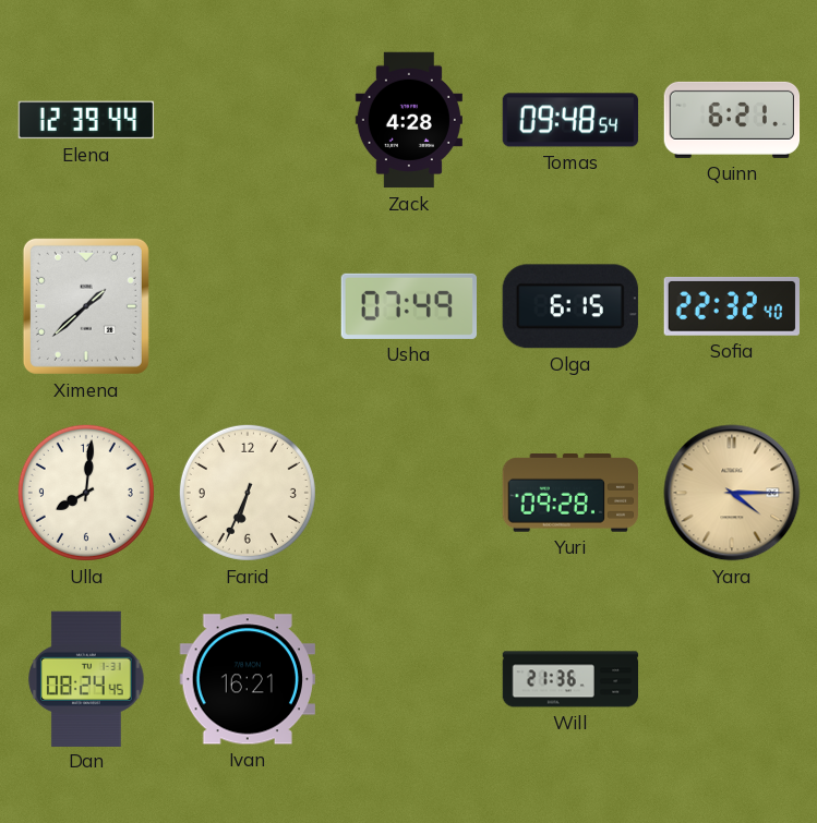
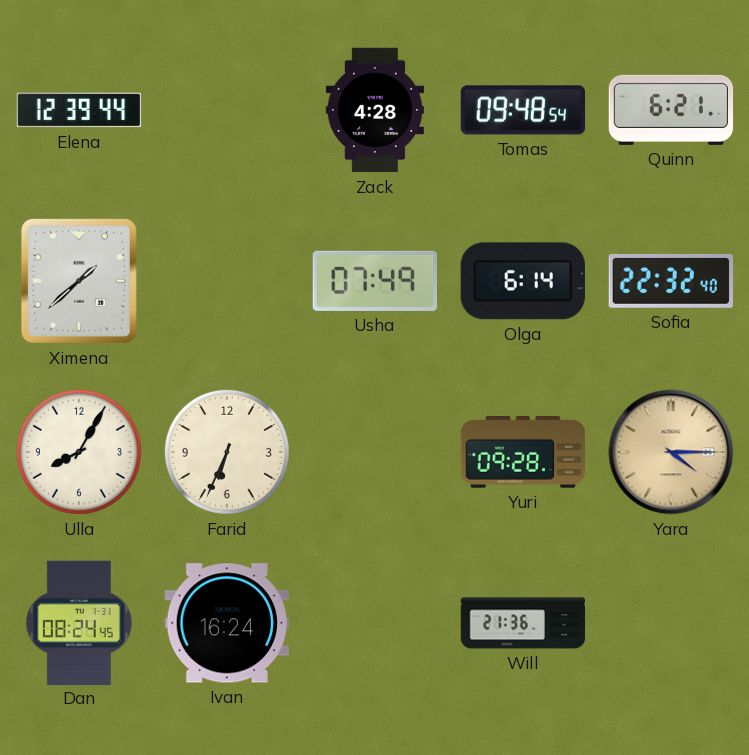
Olga: 6:15 -> 6:14
Ulla: 8:01 -> 8:05
Ivan: 16:21 -> 16:24
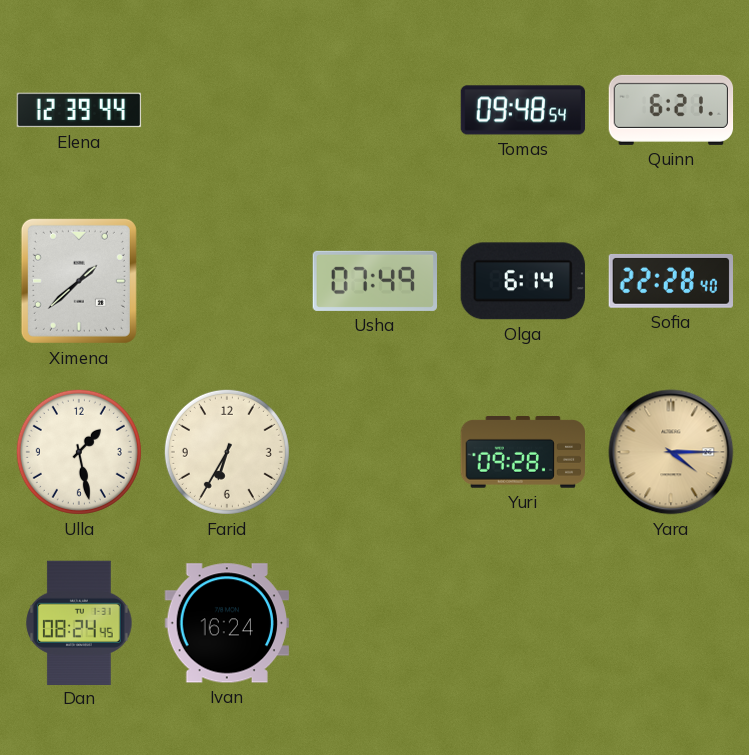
Zack: 4:28 -> none
Sofia: 22:32 -> 22:28
Ulla: 8:05 -> 1:28
Farid: 6:34 -> 6:35
Will: 21:36 -> none
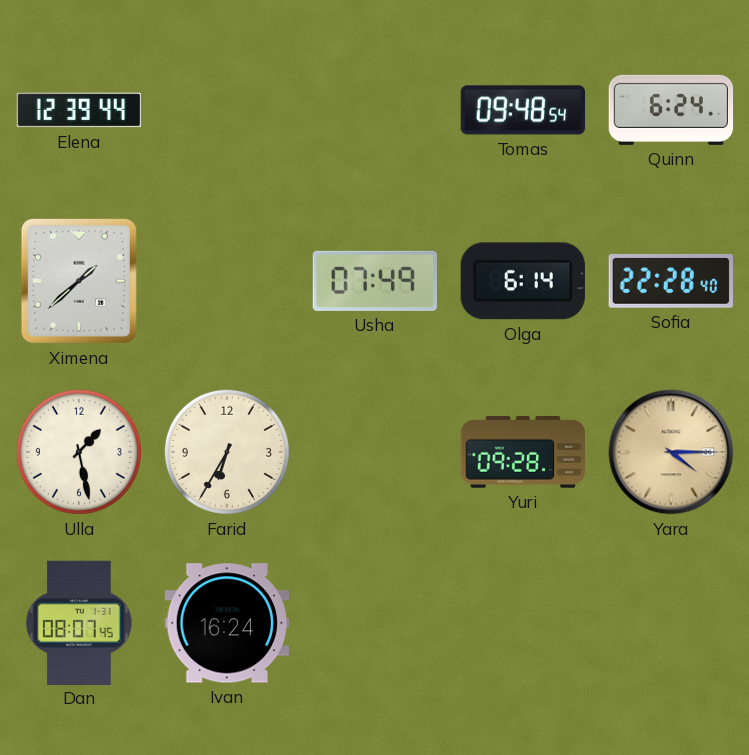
Quinn: 6:21 -> 6:24
Dan: 08:24 -> 08:07
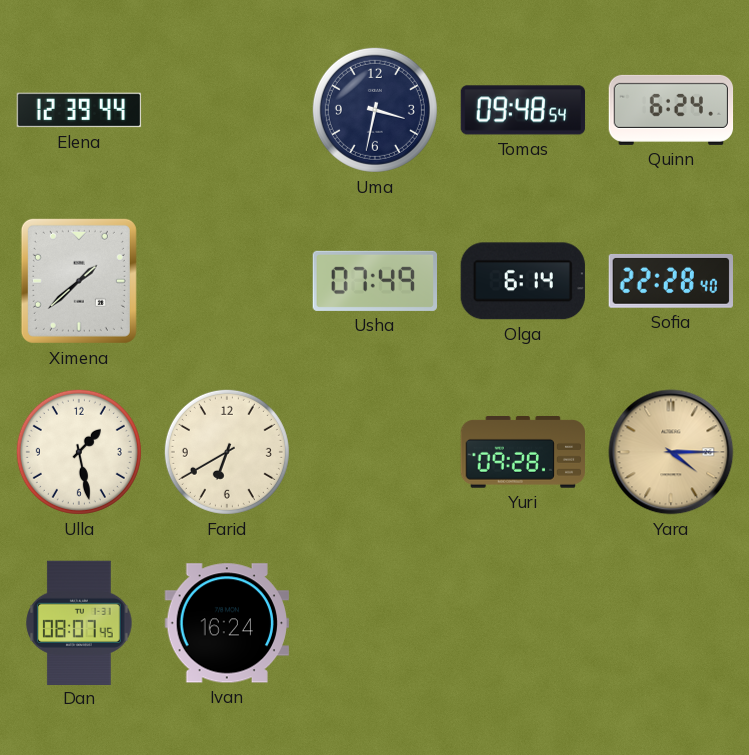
Uma: none -> 3:32
Farid: 6:35 -> 6:40
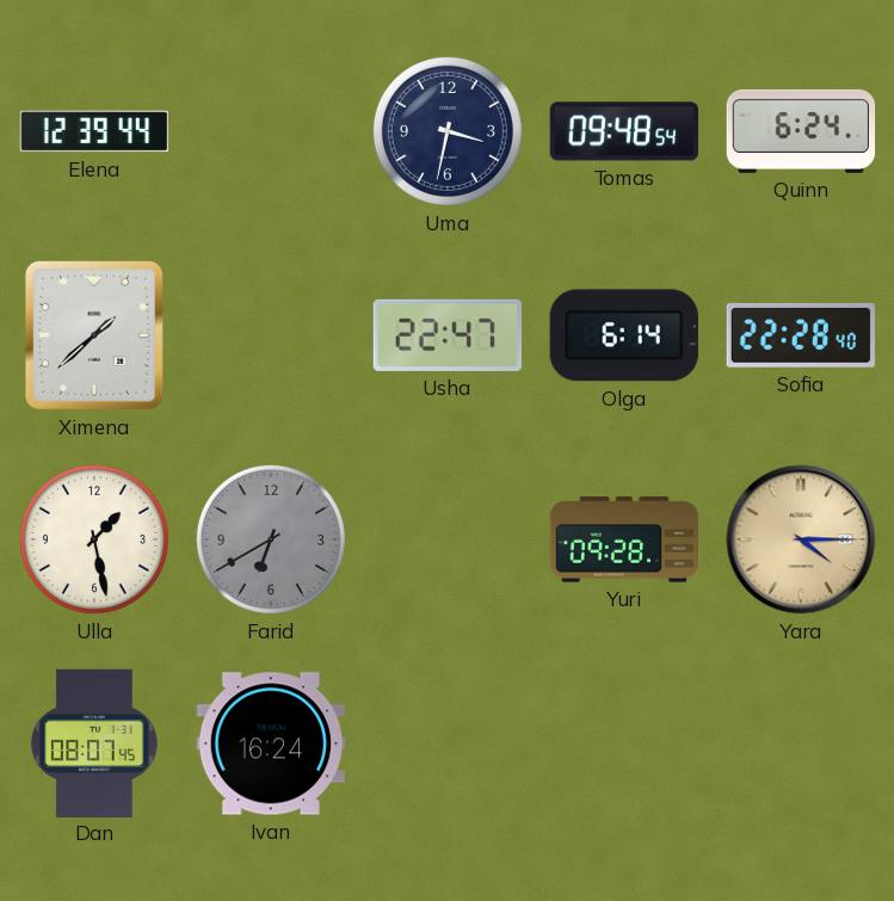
Usha: 07:49 -> 22:47
Farid dial: cream -> grey
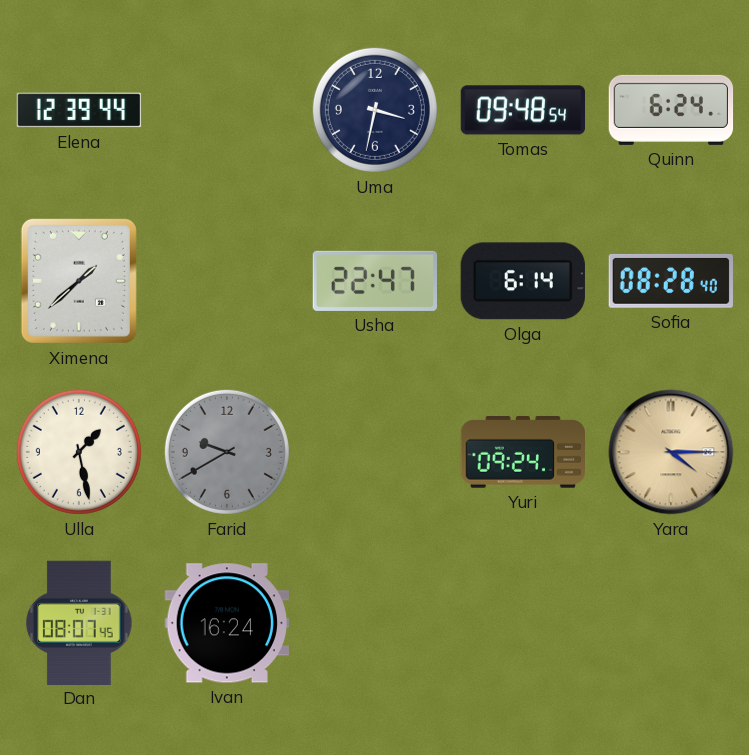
Sofia: 22:28 -> 08:28
Farid: 6:40 -> 9:40
Yuri: 09:28 -> 09:24
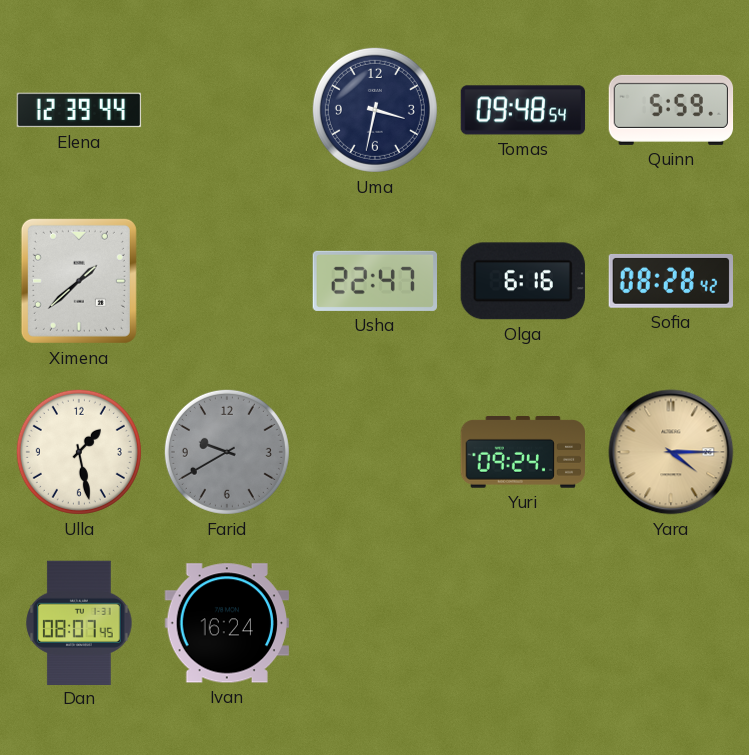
Quinn: 6:24 -> 5:59
Olga: 6:14 -> 6:16
Sofia: 08:28:40 -> 08:28:42
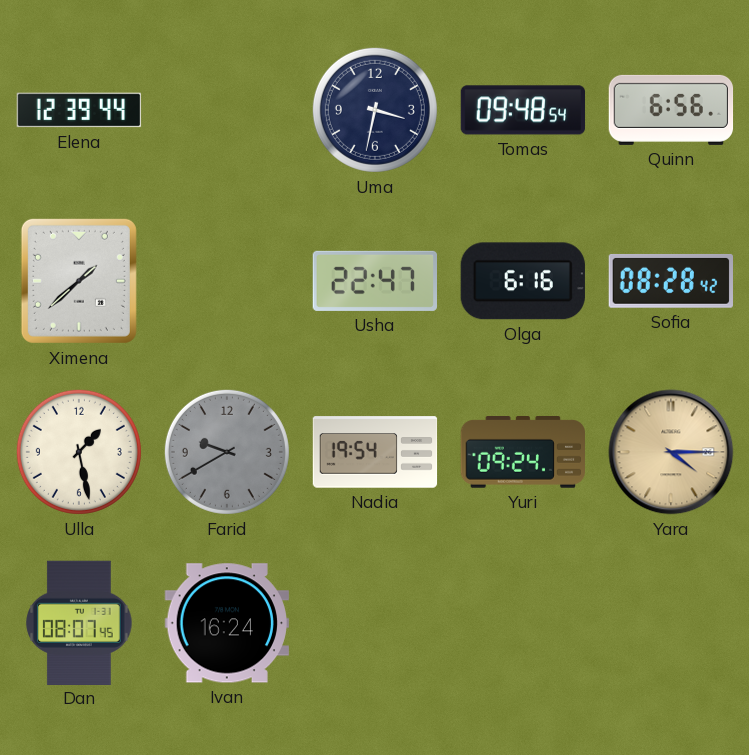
Quinn: 5:59 -> 6:56
Nadia: none -> 19:54
